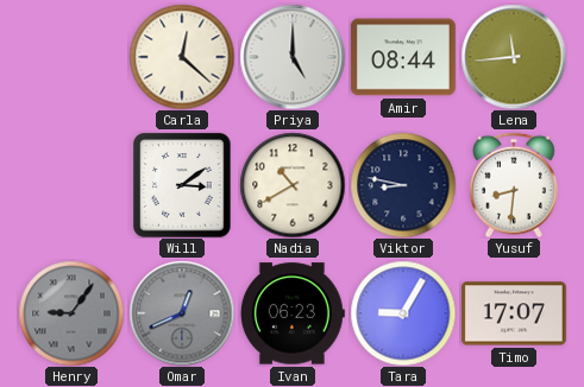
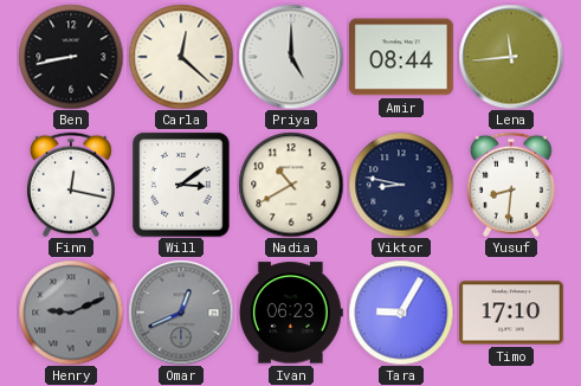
Ben: none -> 8:43
Finn: none -> 12:17
Henry: 9:06 -> 9:11
Timo: 17:07 -> 17:10
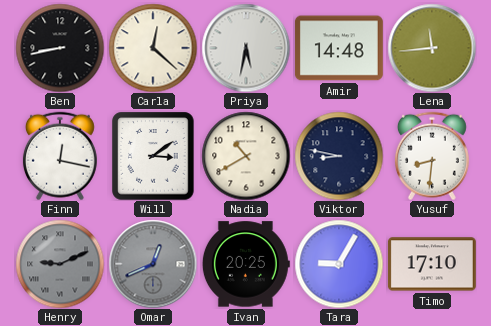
Priya: 5:00 -> 5:32
Amir: 08:44 -> 14:48
Ivan: 06:23 -> 20:25
